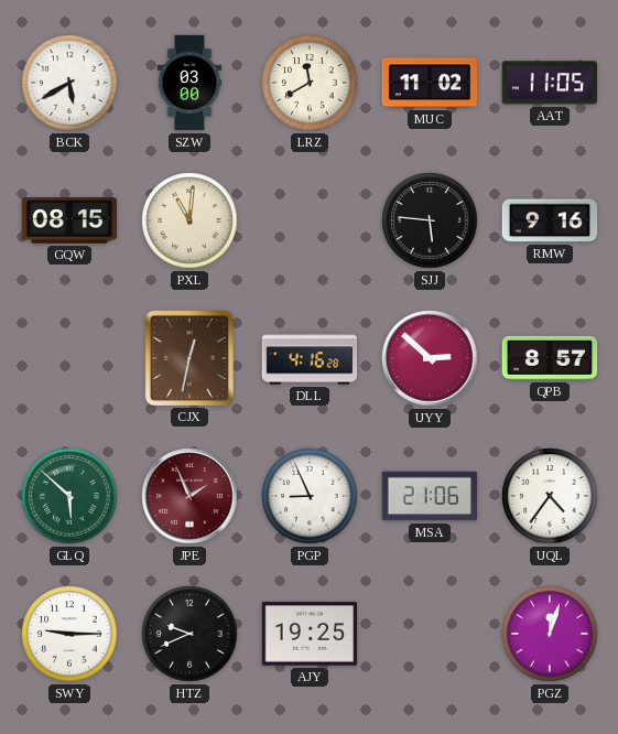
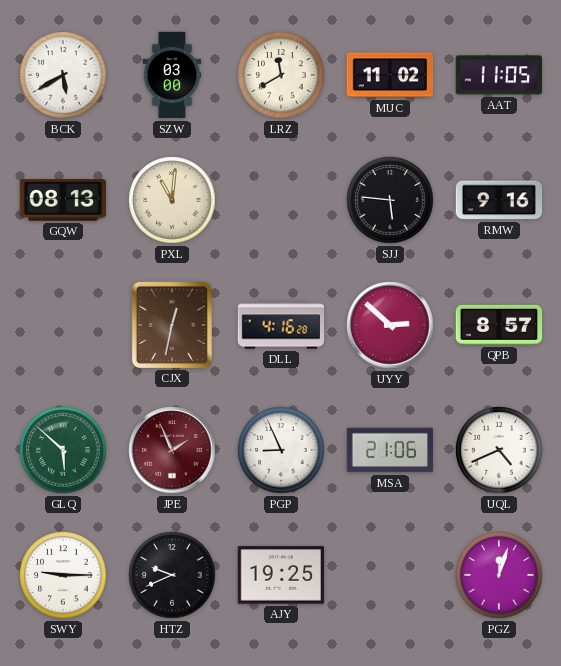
GQW: 08:15 -> 08:13
UQL: 4:36 -> 4:41
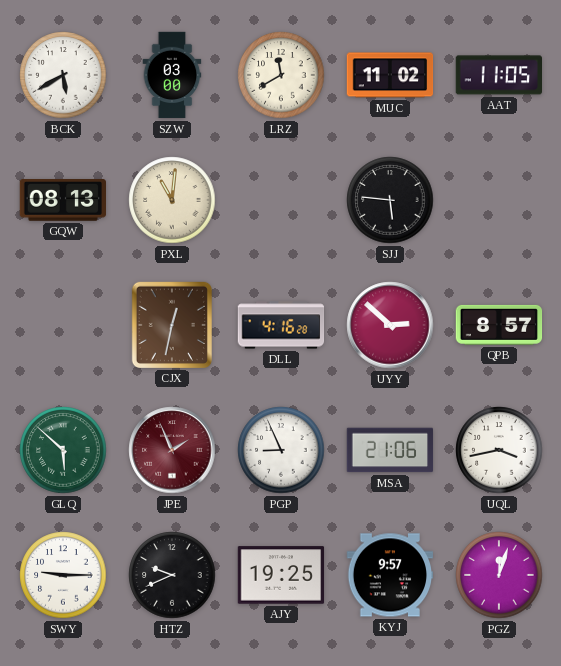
RMW: 9:16 -> none
UQL: 4:41 -> 3:43
KYJ: none -> 9:57
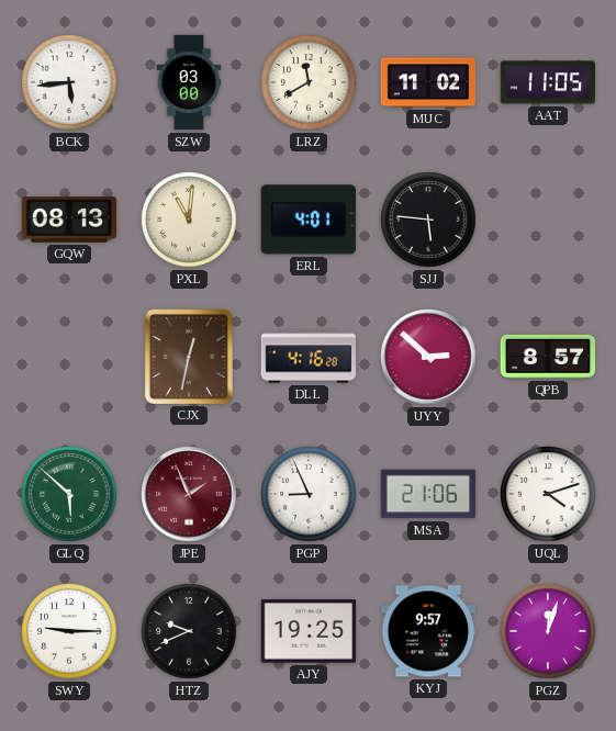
BCK: 5:40 -> 5:44
ERL: none -> 4:01
UQL: 3:43 -> 4:12
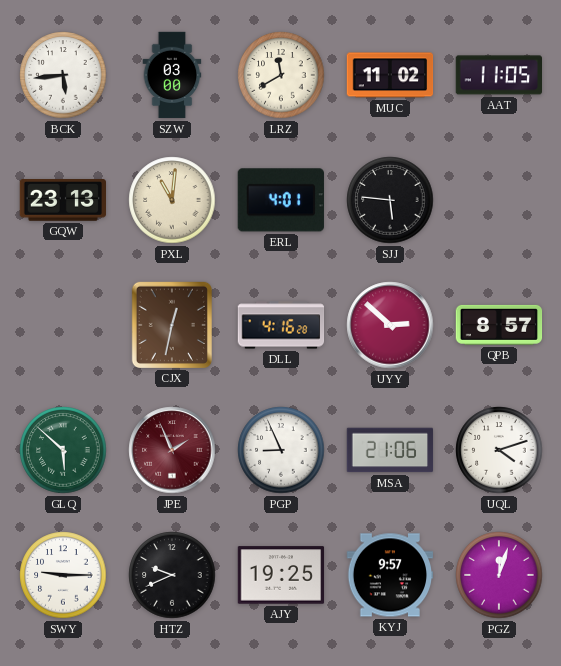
GQW: 08:13 -> 23:13
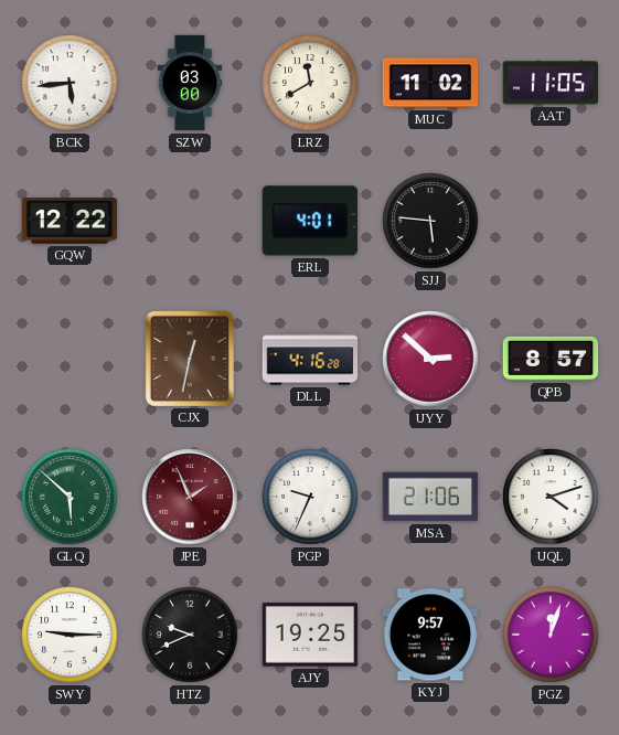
GQW: 23:13 -> 12:22
PXL: 11:01 -> none
PGP: 8:56 -> 9:34
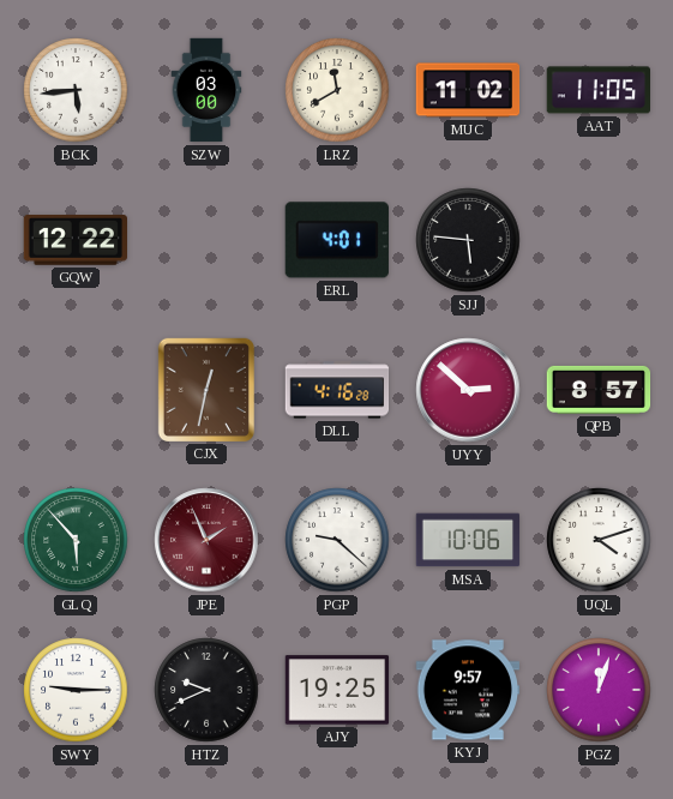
GLQ: 5:52 -> 5:53
PGP: 9:34 -> 9:22
MSA: 21:06 -> 10:06
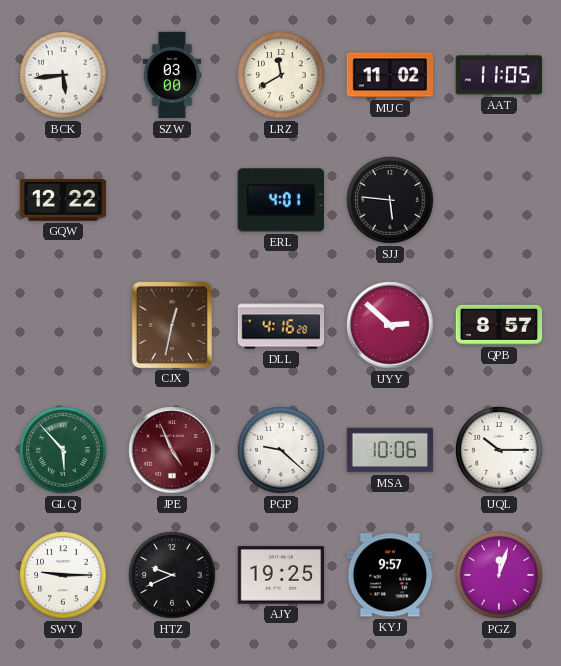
JPE: 1:56 -> 4:56
UQL: 4:12 -> 10:15
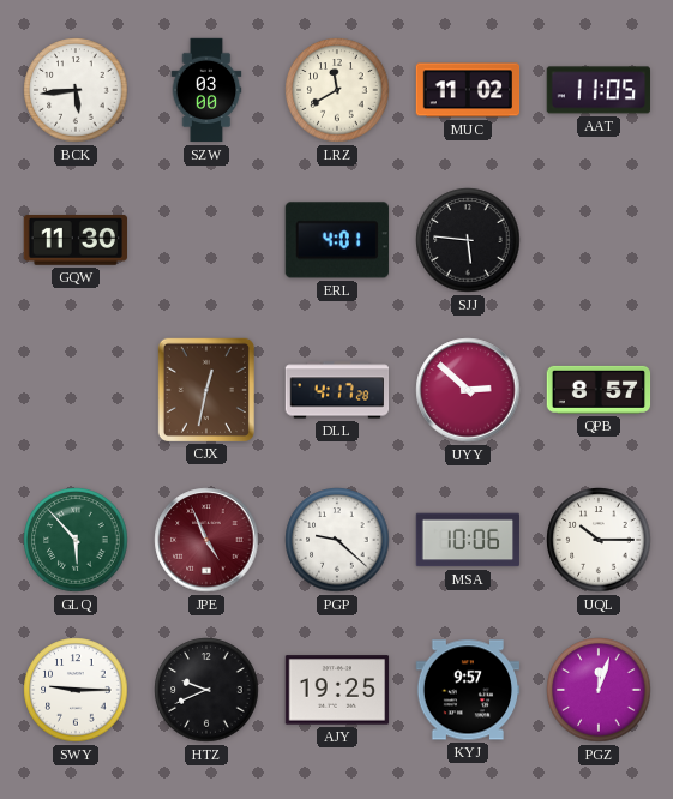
GQW: 12:22 -> 11:30
DLL: 4:16 -> 4:17
